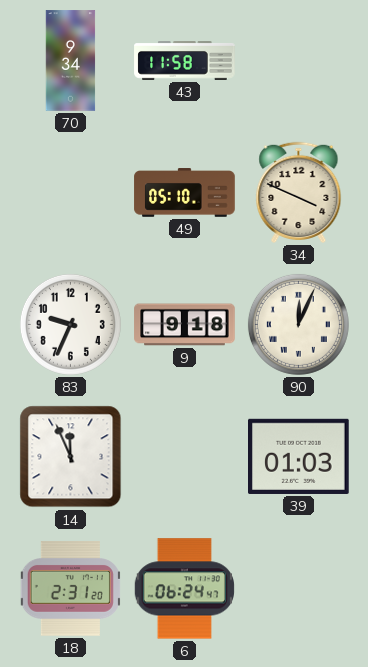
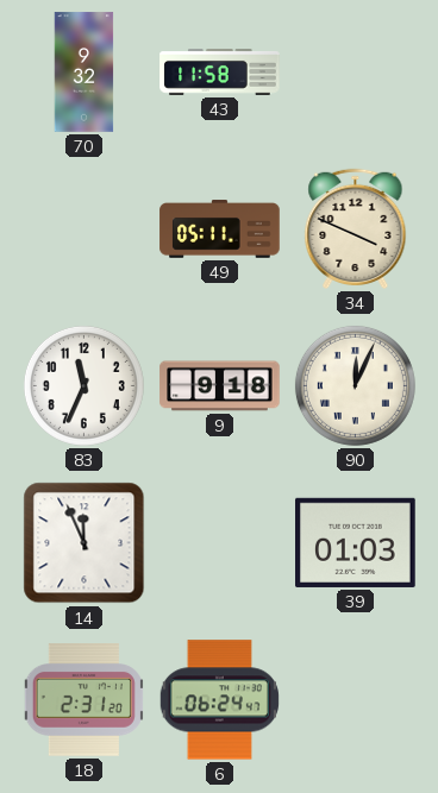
70: 9:34 -> 9:32
49: 05:10 -> 05:11
83: 9:34 -> 11:34
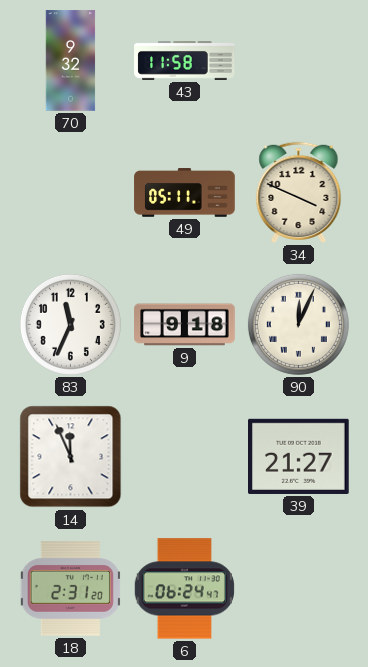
39: 01:03 -> 21:27
